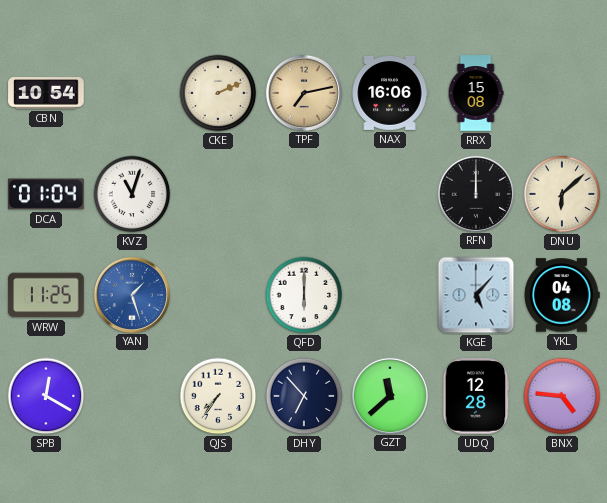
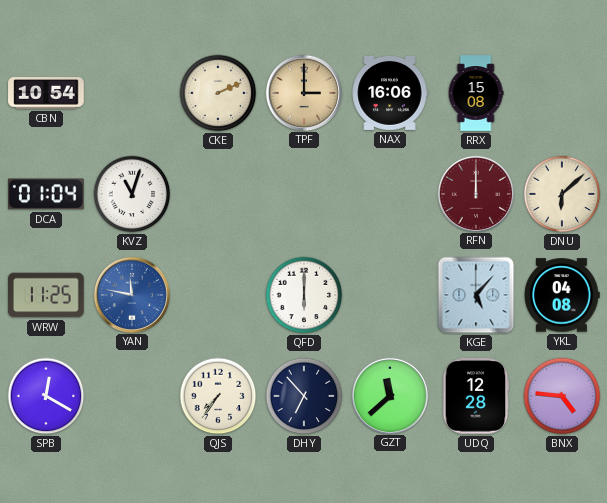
TPF: 7:13 -> 3:00
RFN dial: black -> burgundy
YAN: 1:27 -> 11:47
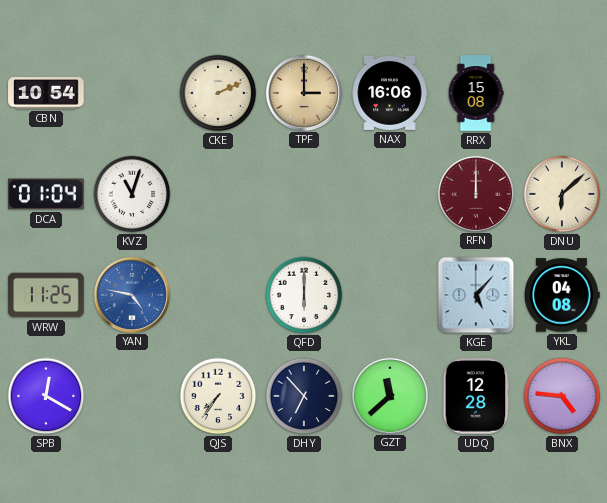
YAN: 11:47 -> 4:47
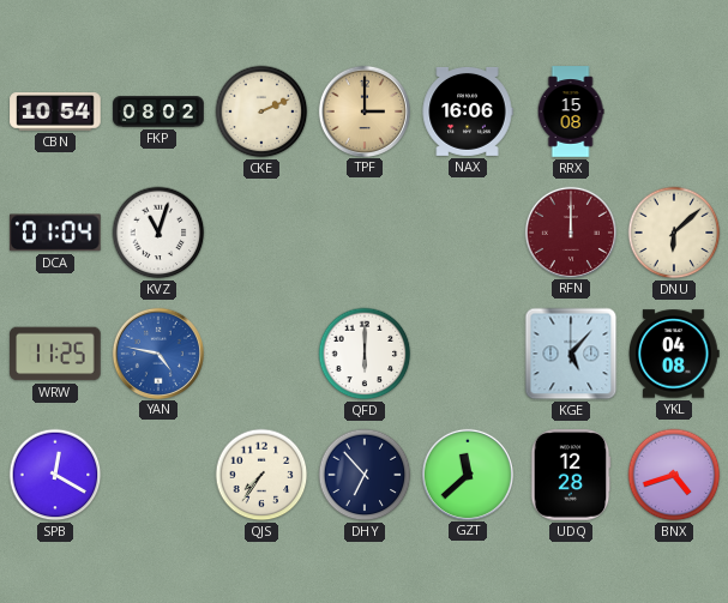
FKP: none -> 08:02
BNX: 4:46 -> 4:42
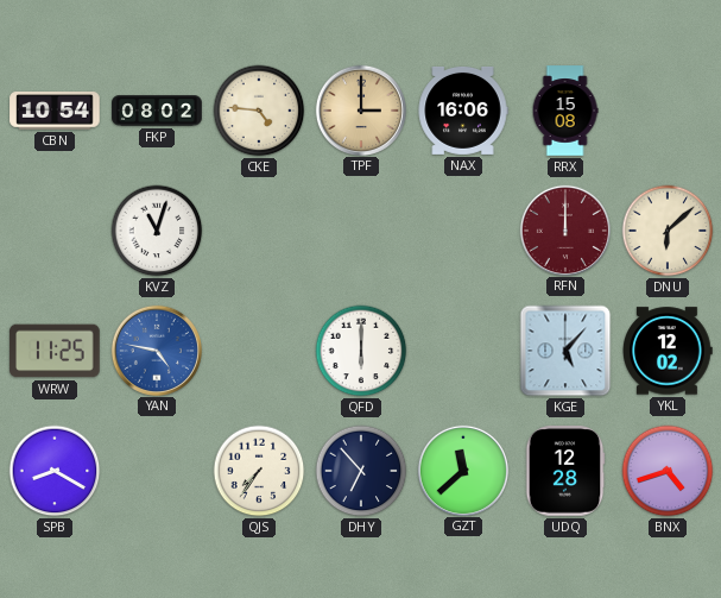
CKE: 2:11 -> 4:46
DCA: 01:04 -> none
YKL: 04:08 -> 12:02
SPB: 12:20 -> 8:20
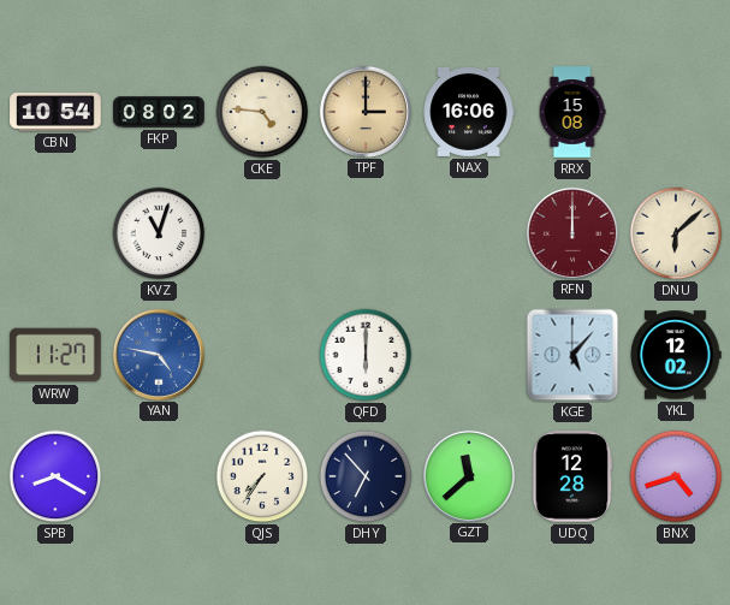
WRW: 11:25 -> 11:27
